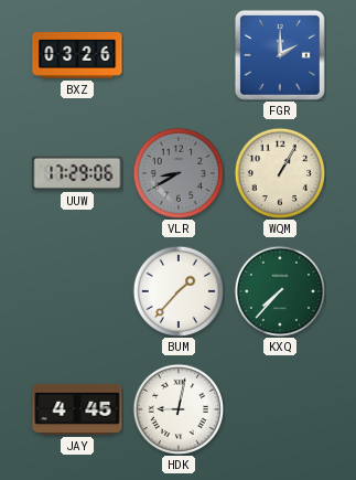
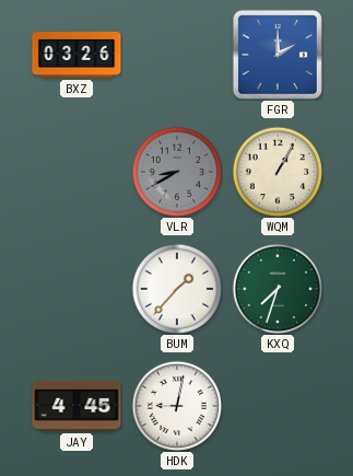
UUW: 17:29 -> none
KXQ: 7:37 -> 7:33
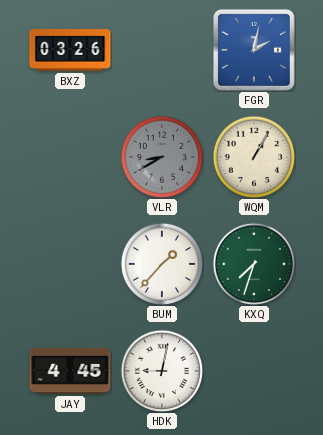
FGR: 2:00 -> 2:02
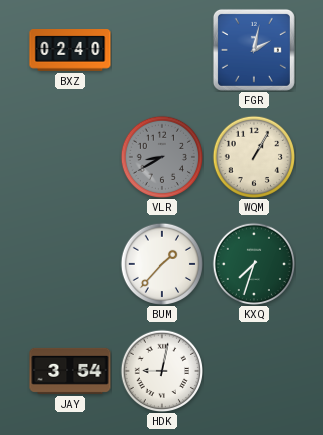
BXZ: 03:26 -> 02:40
JAY: 4:45 -> 3:54
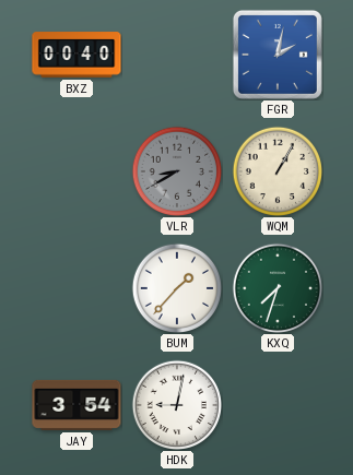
BXZ: 02:40 -> 00:40
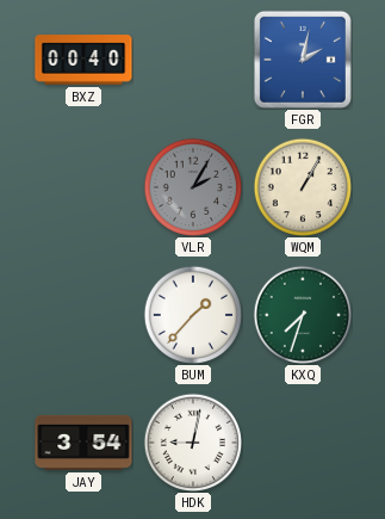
VLR: 8:40 -> 2:05
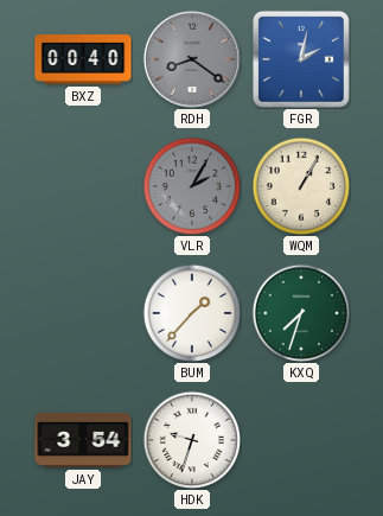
RDH: none -> 8:21
HDK: 9:02 -> 9:33
